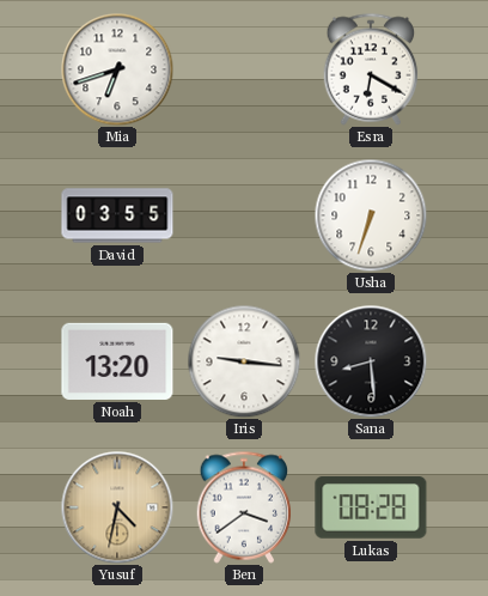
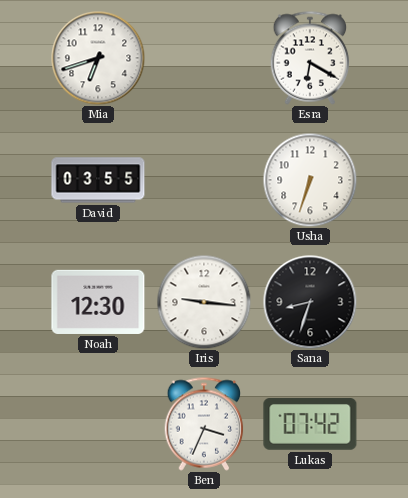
Noah: 13:20 -> 12:30
Sana: 8:29 -> 8:33
Yusuf: 4:32 -> none
Ben: 3:39 -> 3:34
Lukas: 08:28 -> 07:42
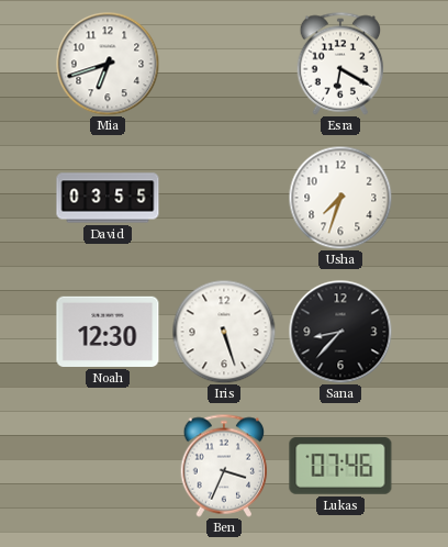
Usha: 6:33 -> 7:33
Iris: 9:16 -> 5:27
Sana: 8:33 -> 8:37
Lukas: 07:42 -> 07:46
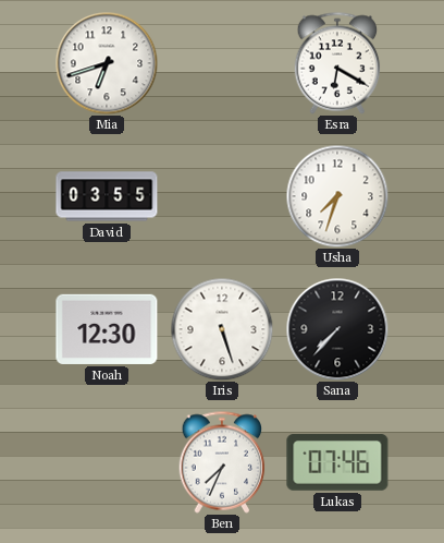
Sana: 8:37 -> 7:37
Ben: 3:34 -> 7:34
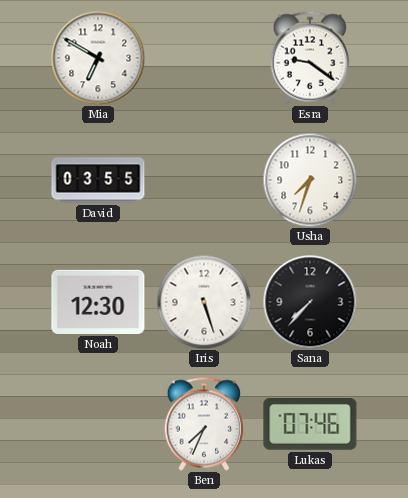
Mia: 6:42 -> 6:50
Esra: 6:20 -> 9:21
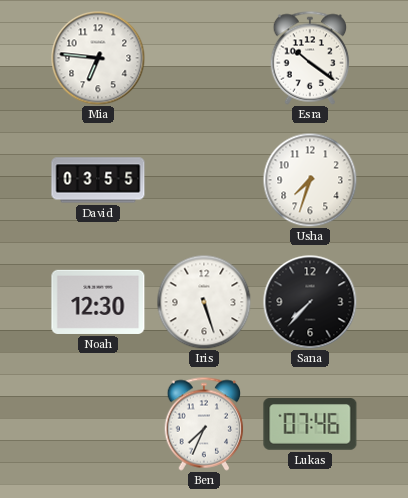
Mia: 6:50 -> 6:46
Esra: 9:21 -> 10:21
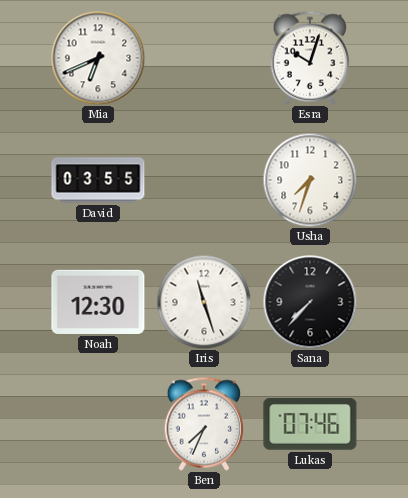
Mia: 6:46 -> 6:41
Esra: 10:21 -> 10:03
Iris: 5:27 -> 11:27
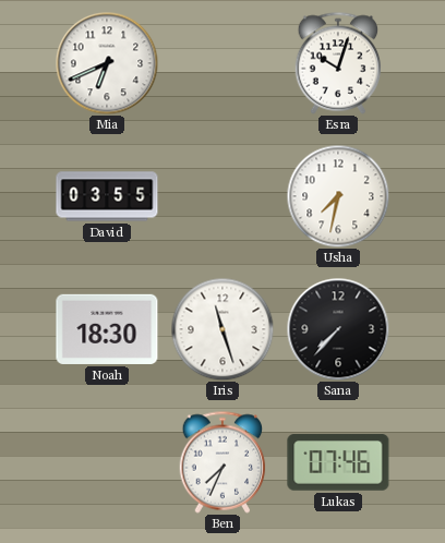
Usha: 7:33 -> 7:32
Noah: 12:30 -> 18:30
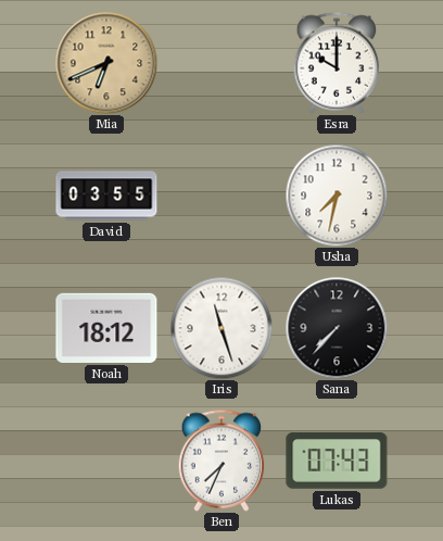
Mia dial: white -> champagne
Esra: 10:03 -> 10:00
Noah: 18:30 -> 18:12
Lukas: 07:46 -> 07:43
